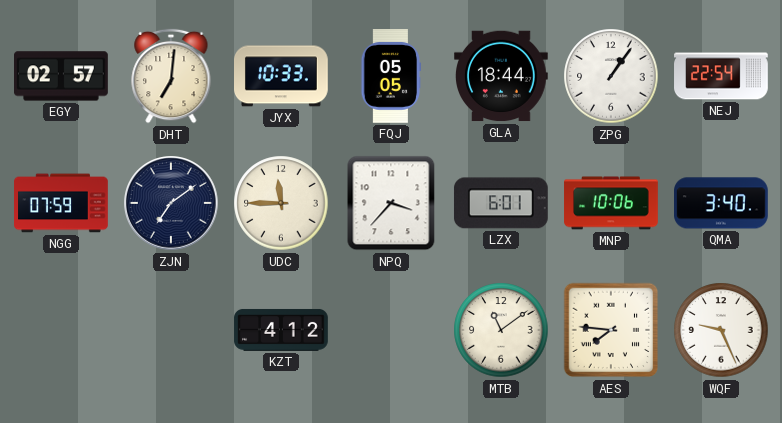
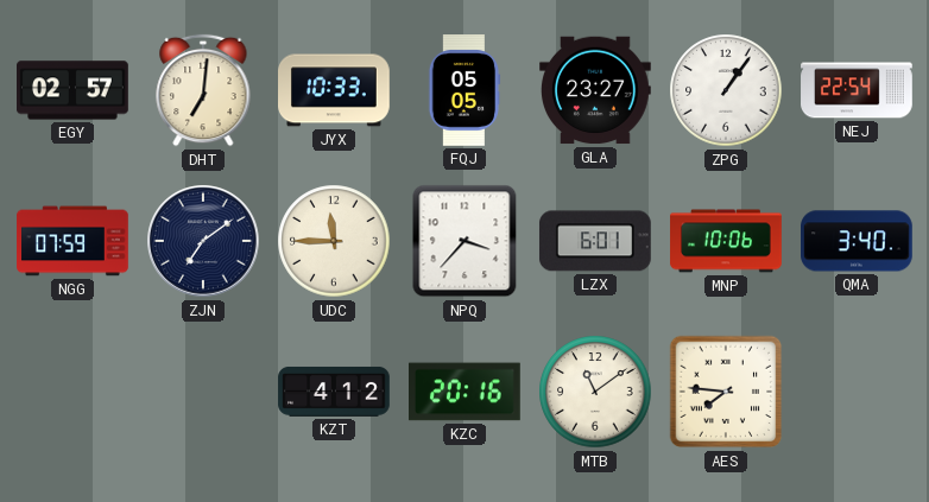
GLA: 18:44 -> 23:27
KZC: none -> 20:16
WQF: 9:26 -> none
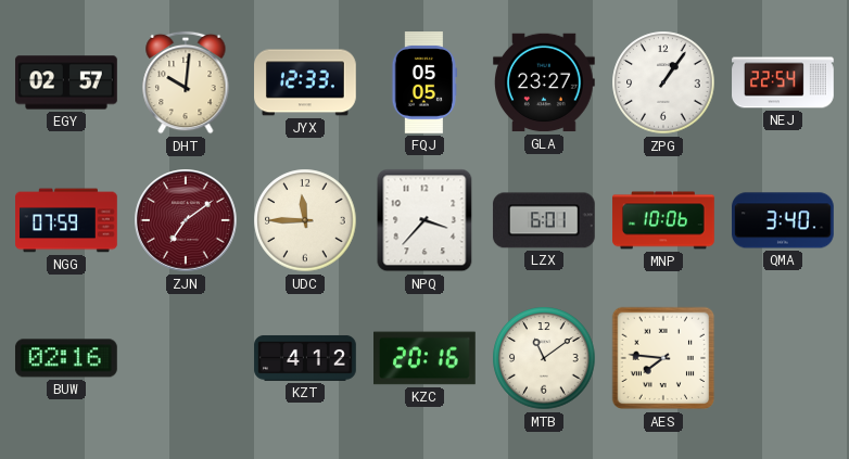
DHT: 7:01 -> 10:01
JYX: 10:33 -> 12:33
ZJN dial: navy -> burgundy
BUW: none -> 02:16
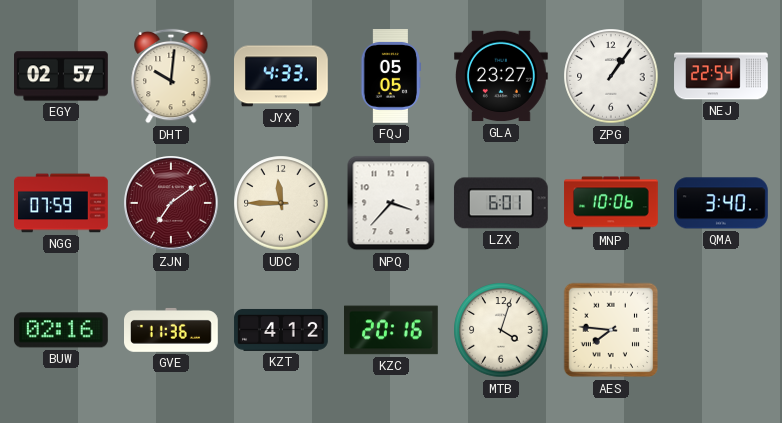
JYX: 12:33 -> 4:33
GVE: none -> 11:36
MTB: 11:09 -> 4:03
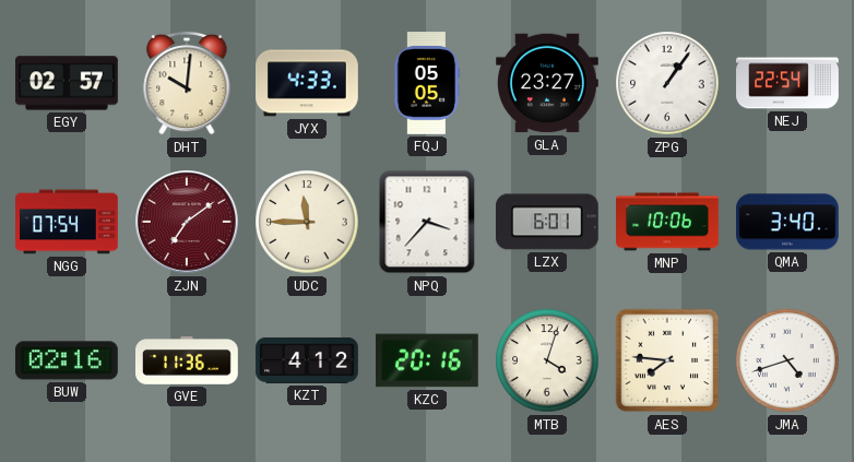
NGG: 07:59 -> 07:54
JMA: none -> 4:42
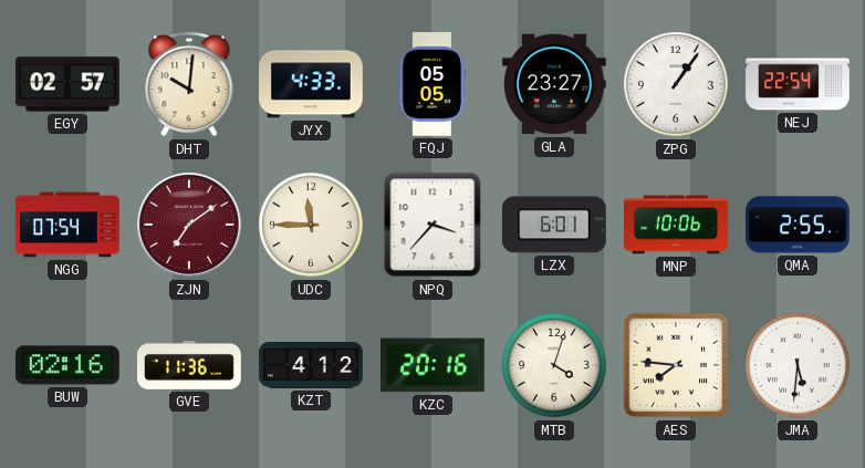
QMA: 3:40 -> 2:55
JMA: 4:42 -> 5:31
